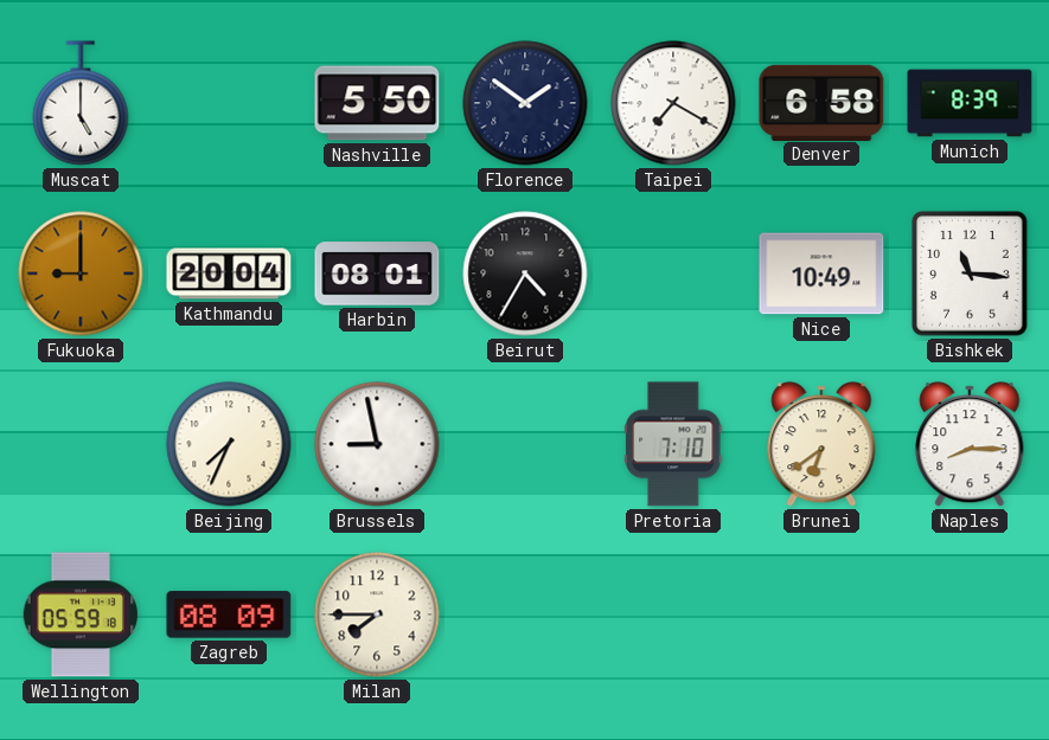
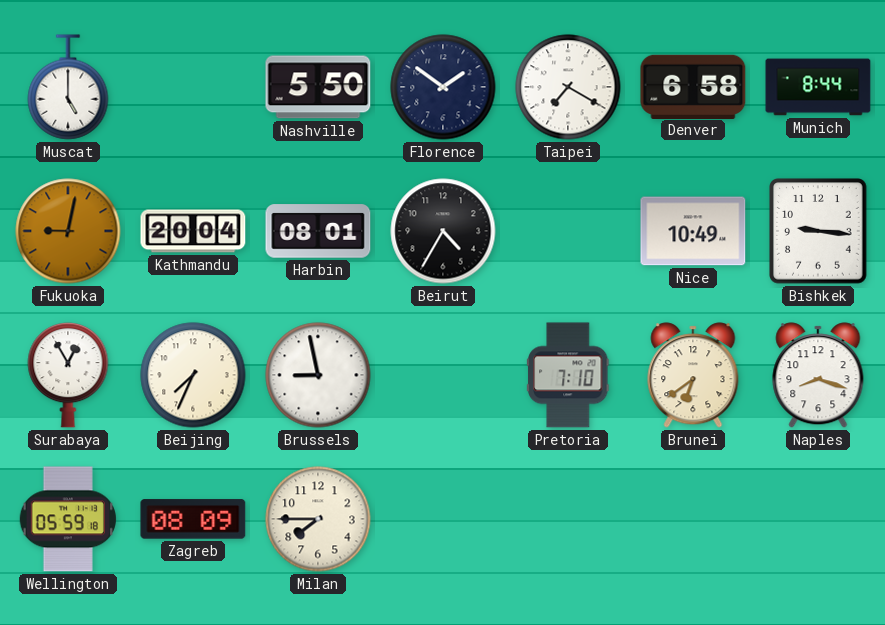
Munich: 8:39 -> 8:44
Fukuoka: 9:00 -> 9:02
Bishkek: 11:16 -> 9:16
Surabaya: none -> 12:55
Naples: 8:15 -> 8:18
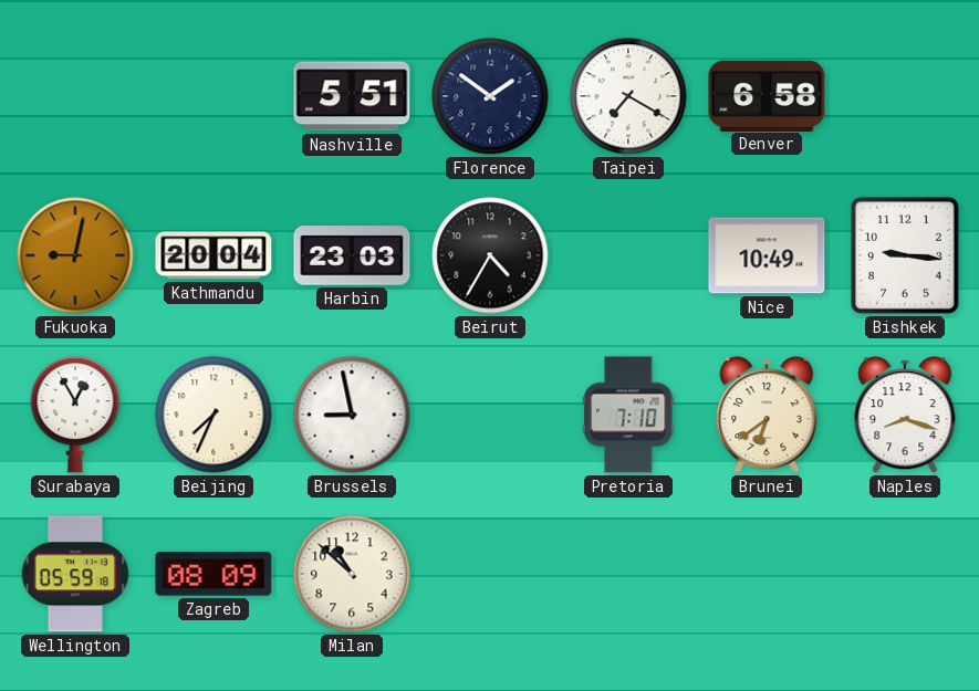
Muscat: 5:00 -> none
Nashville: 5:50 -> 5:51
Munich: 8:44 -> none
Harbin: 08:01 -> 23:03
Milan: 7:45 -> 10:52
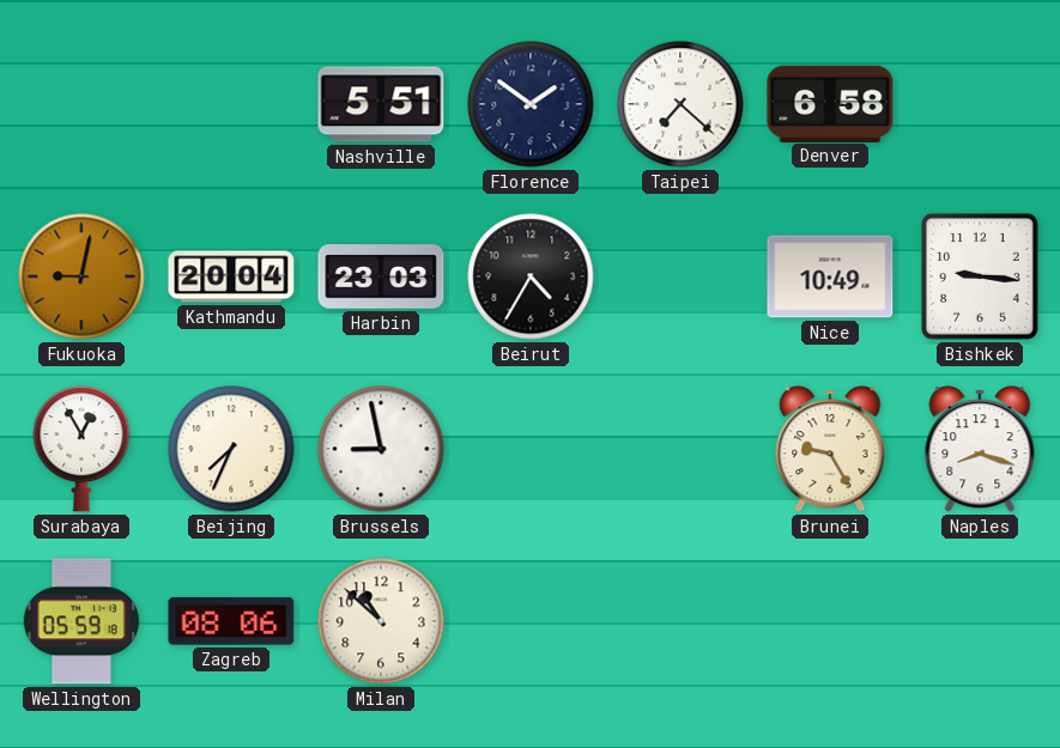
Taipei: 7:20 -> 7:22
Pretoria: 7:10 -> none
Brunei: 6:39 -> 9:25
Zagreb: 08:09 -> 08:06
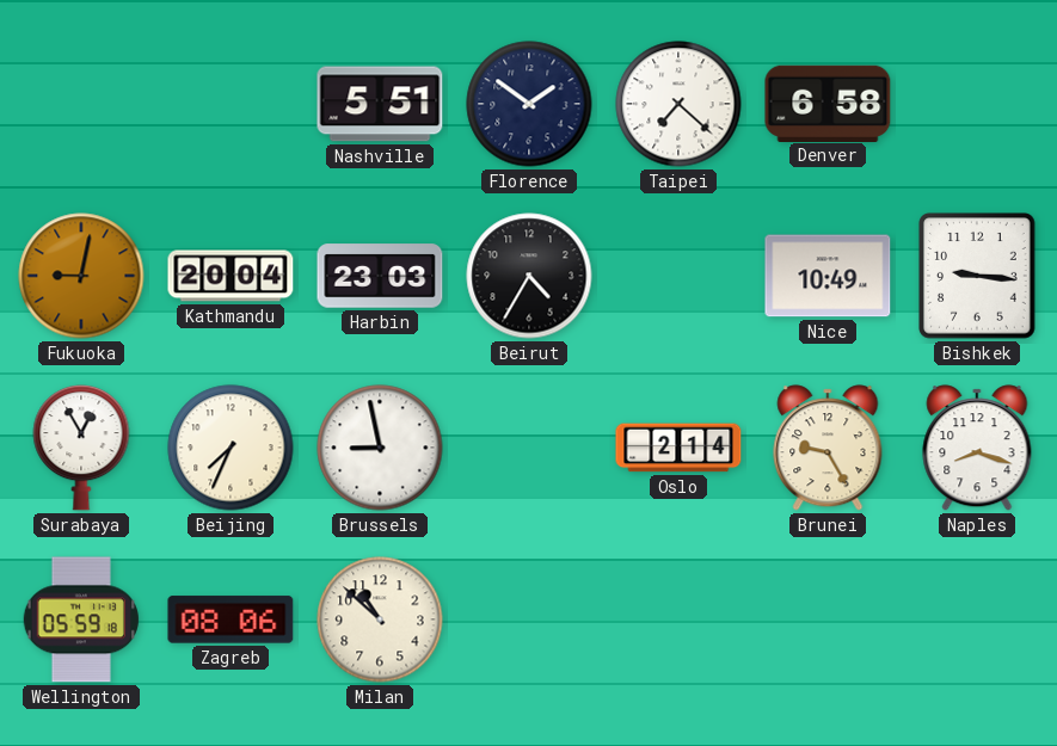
Oslo: none -> 2:14
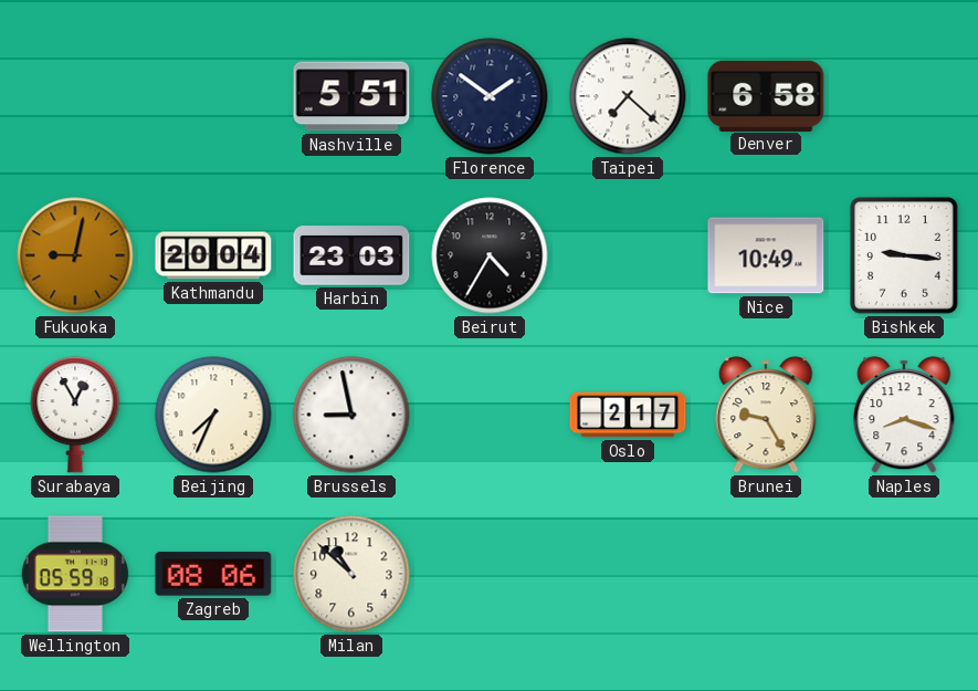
Oslo: 2:14 -> 2:17
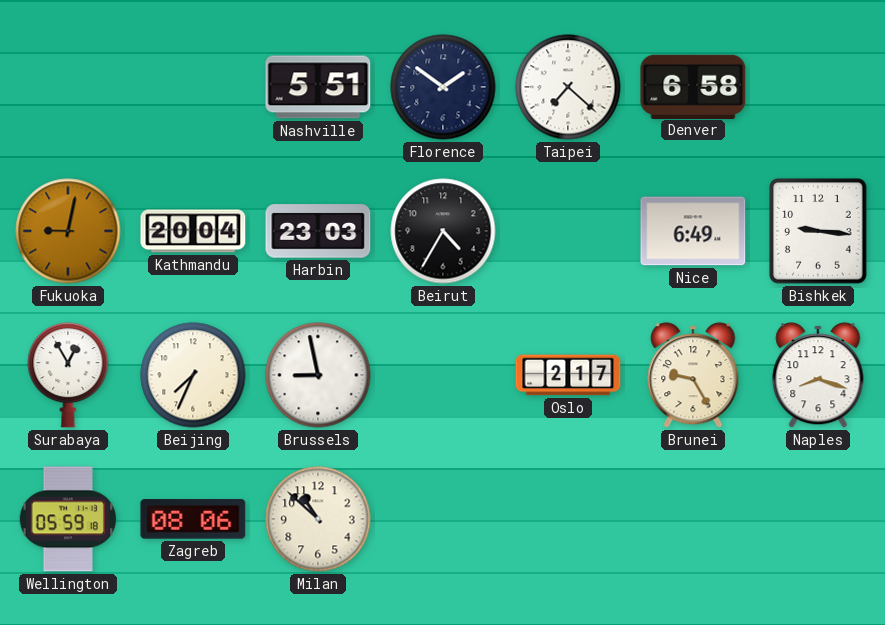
Nice: 10:49 -> 6:49
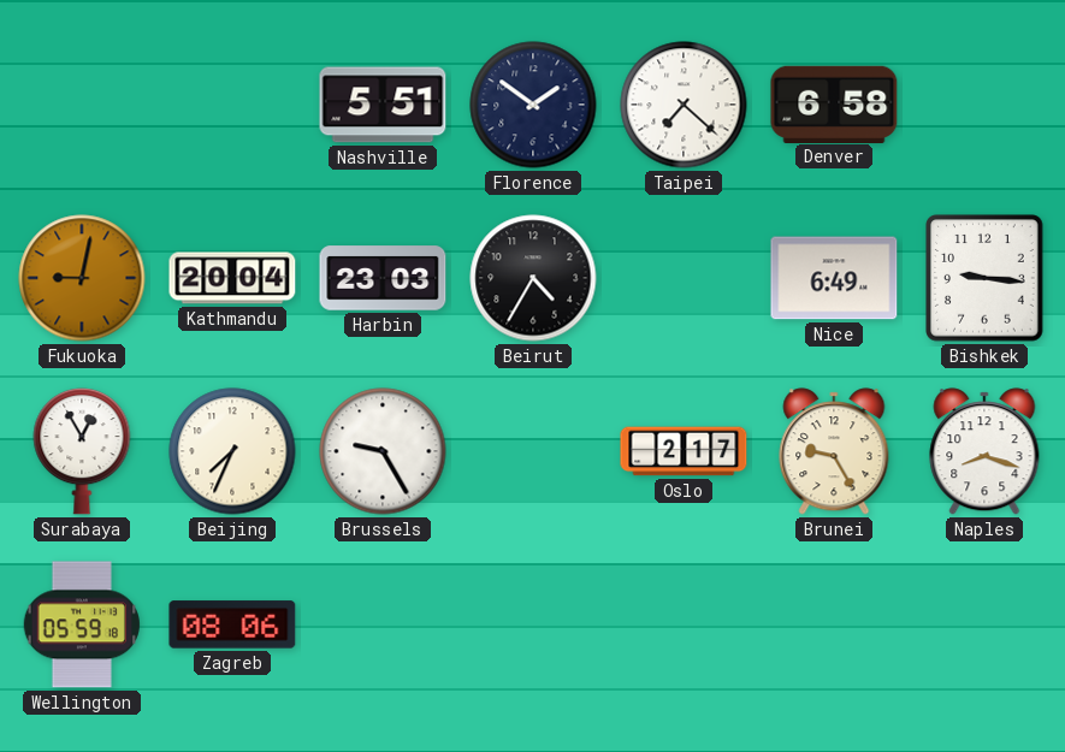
Brussels: 8:58 -> 9:25
Milan: 10:52 -> none
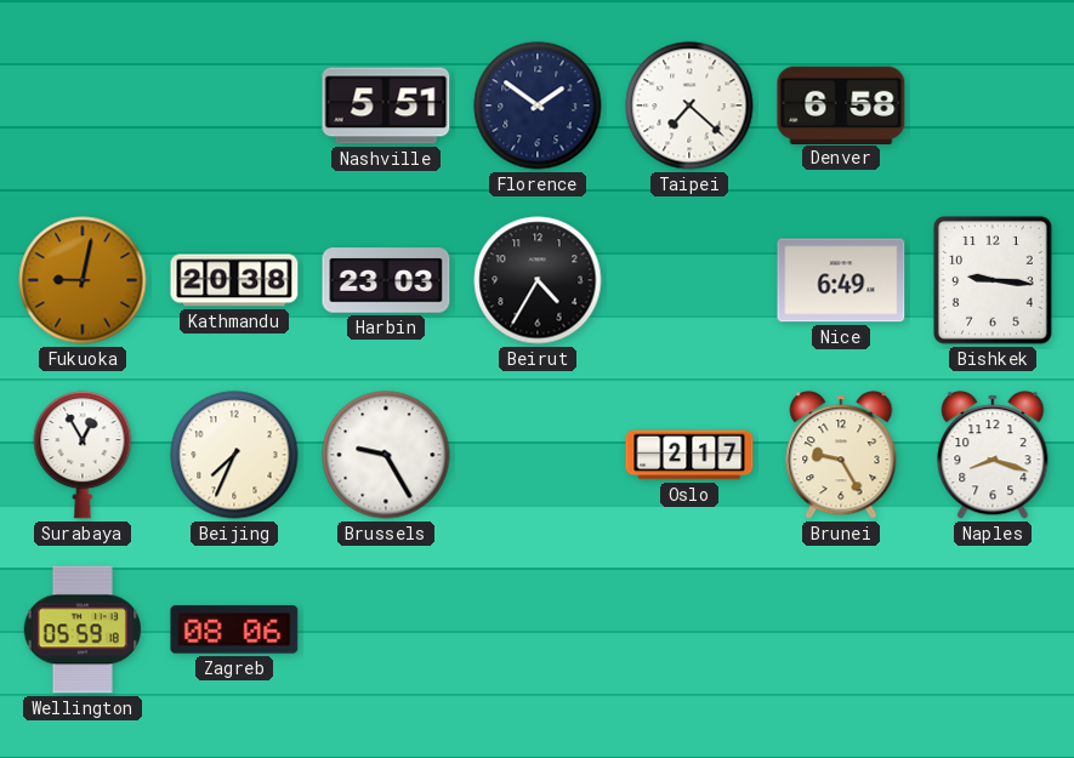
Kathmandu: 20:04 -> 20:38
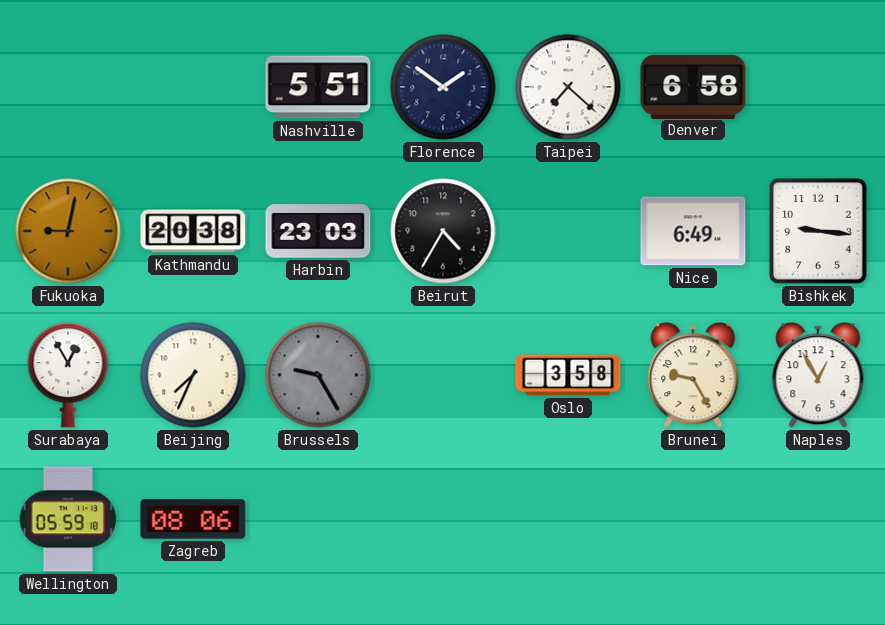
Brussels dial: white -> grey
Oslo: 2:17 -> 3:58
Naples: 8:18 -> 12:55
